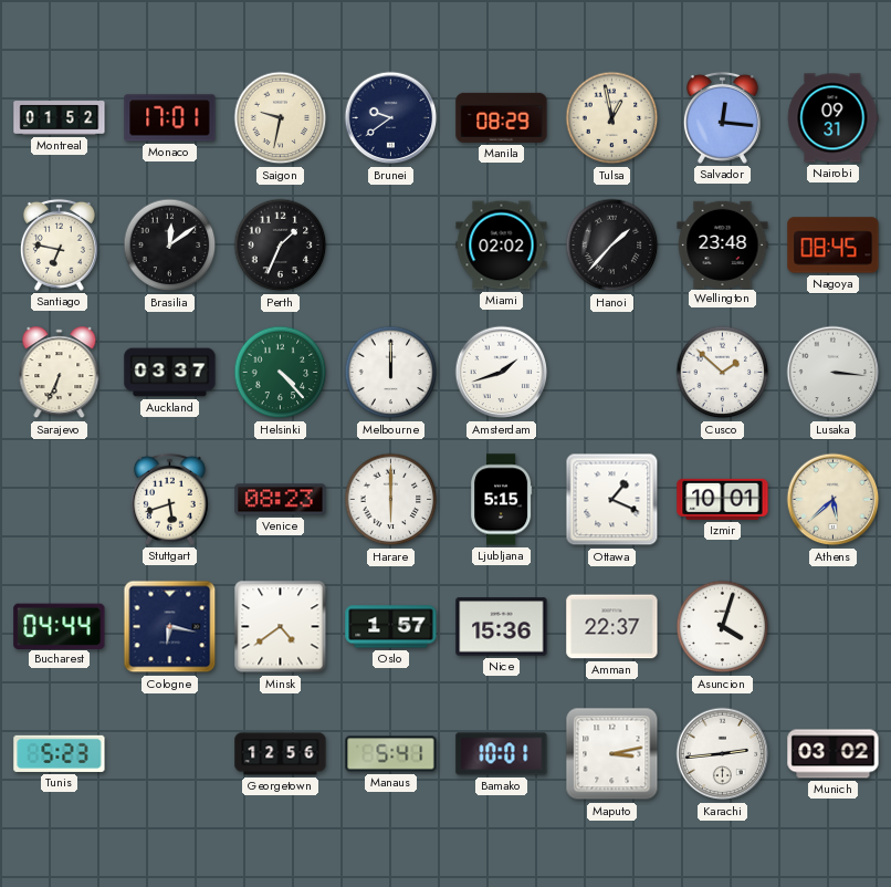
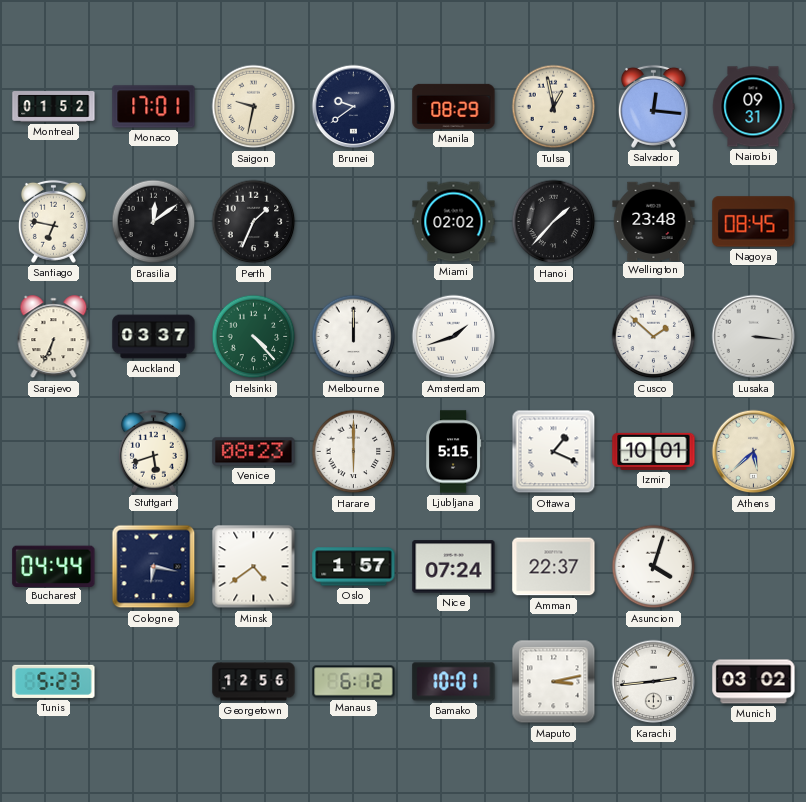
Nice: 15:36 -> 07:24
Manaus: 5:41 -> 6:12
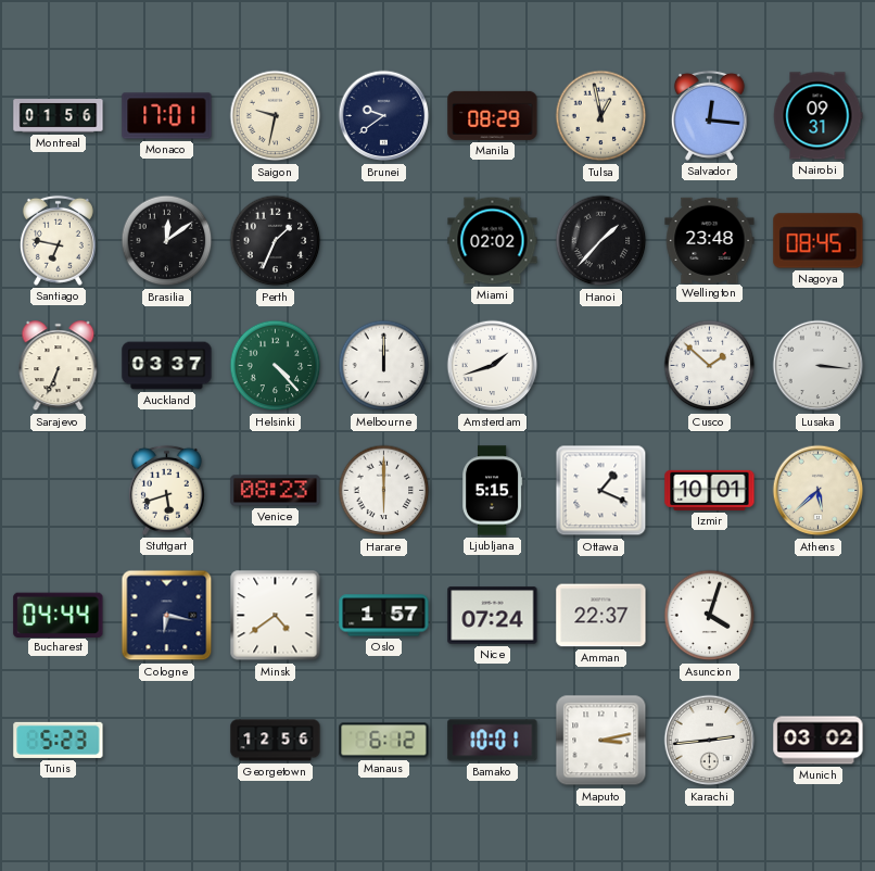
Montreal: 01:52 -> 01:56
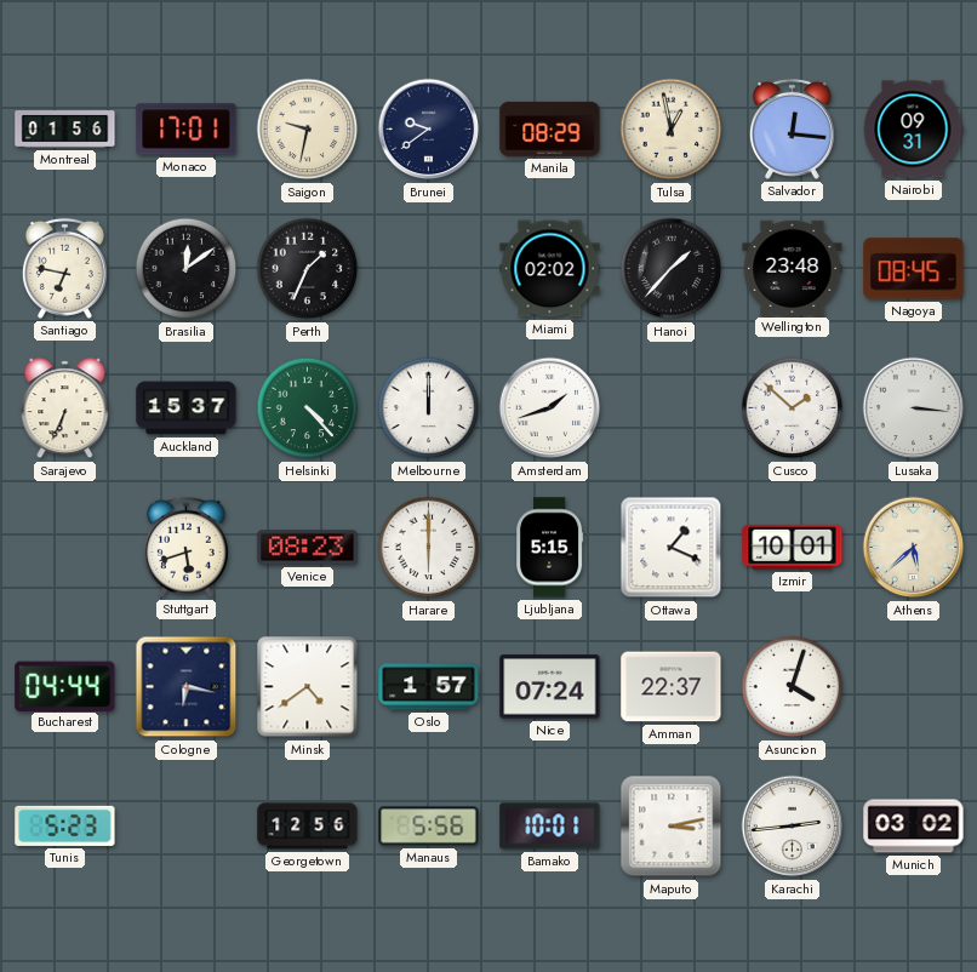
Auckland: 03:37 -> 15:37
Manaus: 6:12 -> 5:56
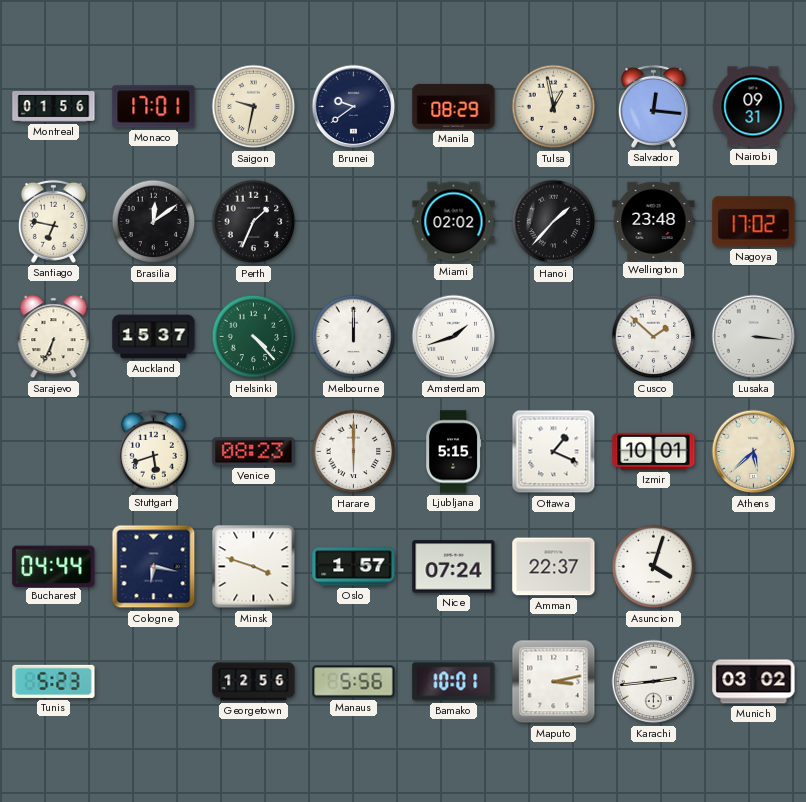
Nagoya: 08:45 -> 17:02
Minsk: 4:39 -> 3:48
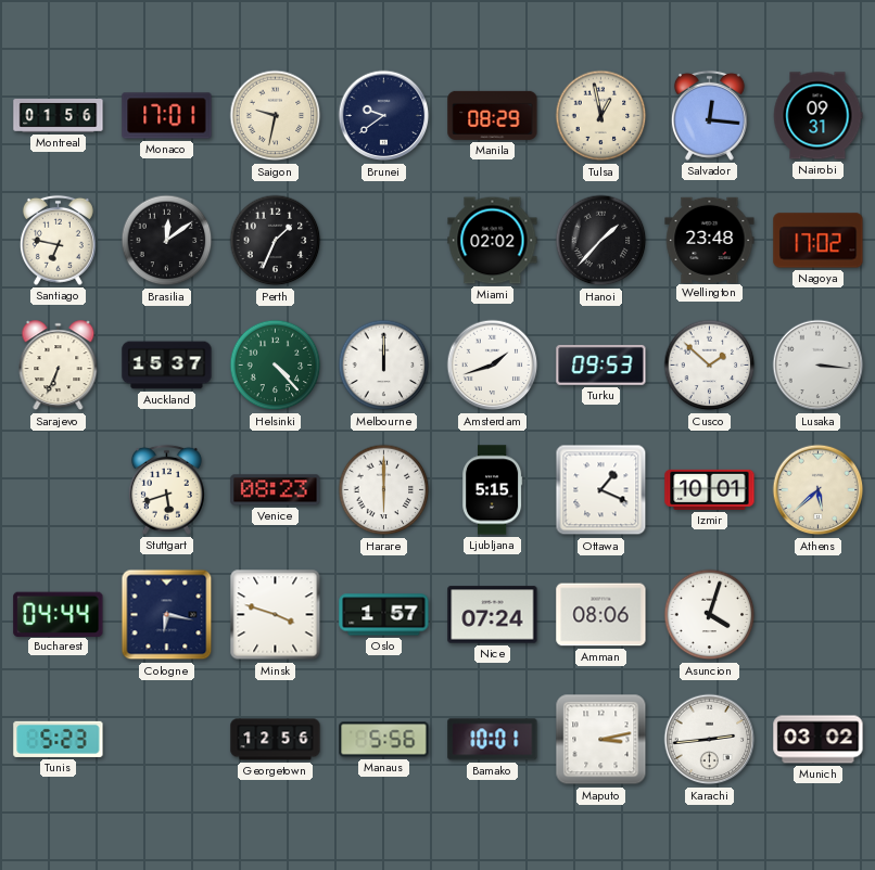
Turku: none -> 09:53
Amman: 22:37 -> 08:06
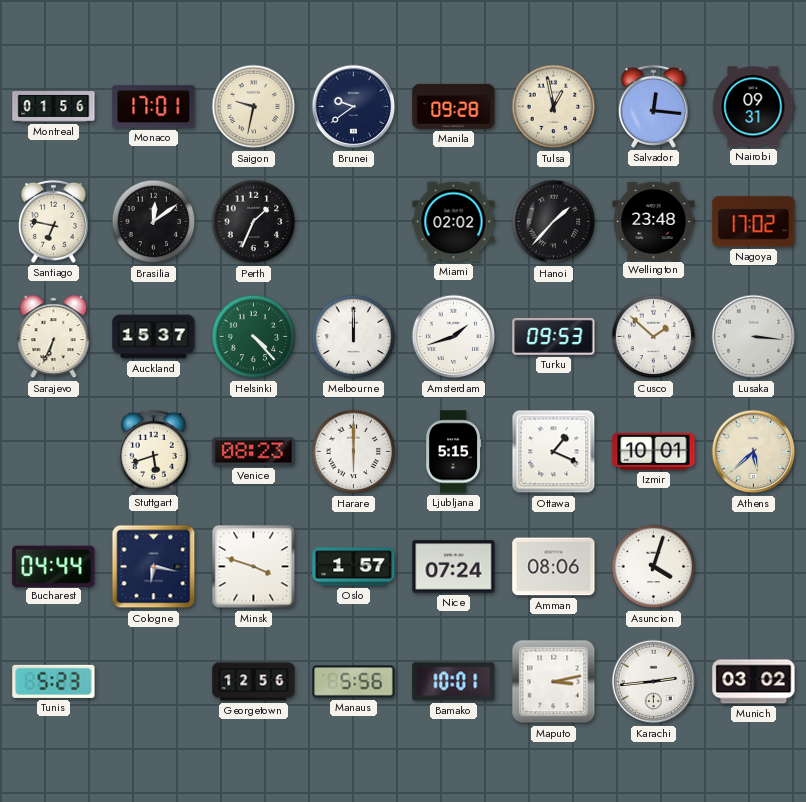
Manila: 08:29 -> 09:28
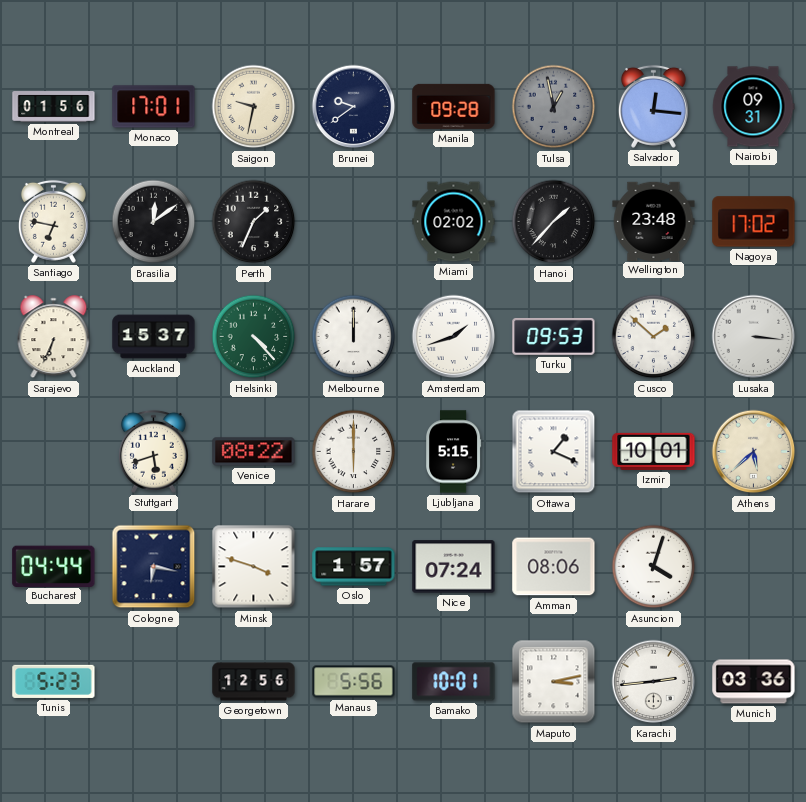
Tulsa dial: cream -> grey
Venice: 08:23 -> 08:22
Munich: 03:02 -> 03:36
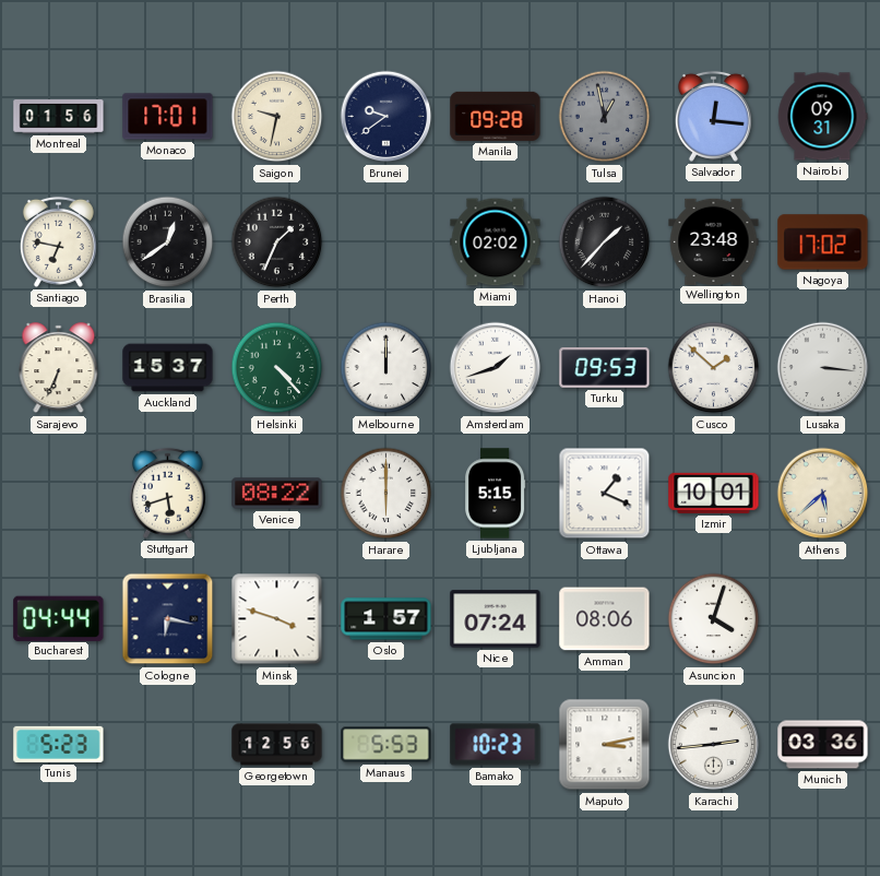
Brasilia: 12:09 -> 12:39
Manaus: 5:56 -> 5:53
Bamako: 10:01 -> 10:23
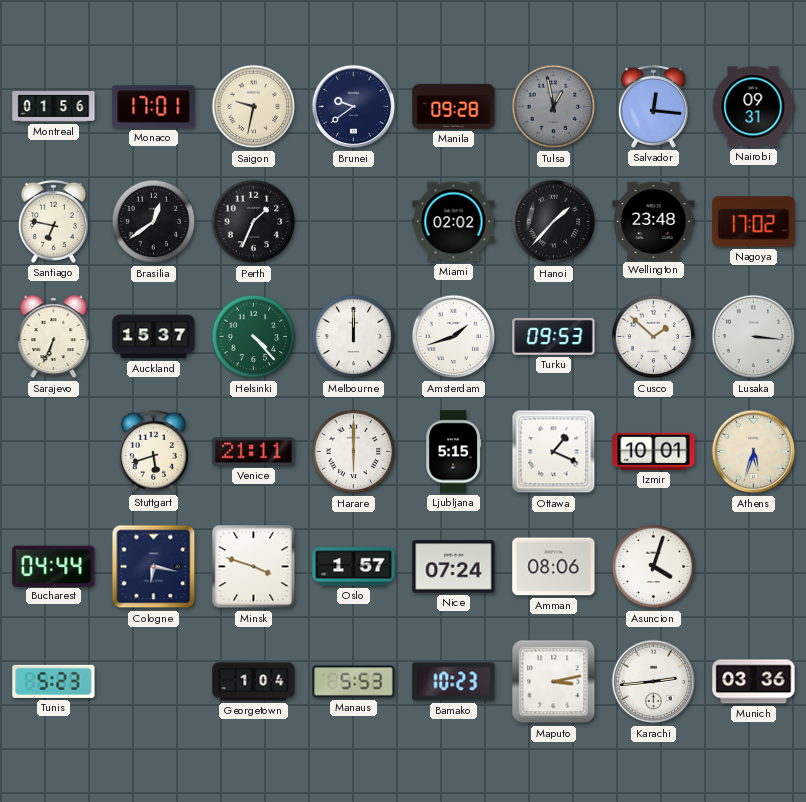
Venice: 08:22 -> 21:11
Athens: 5:38 -> 5:33
Georgetown: 12:56 -> 1:04
